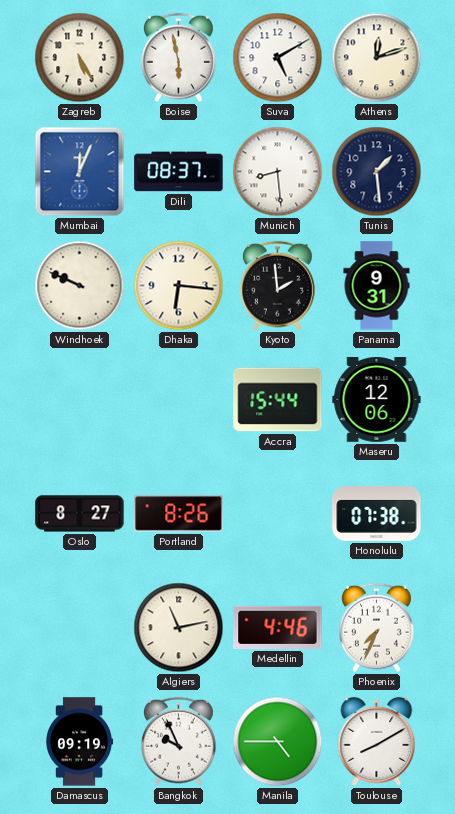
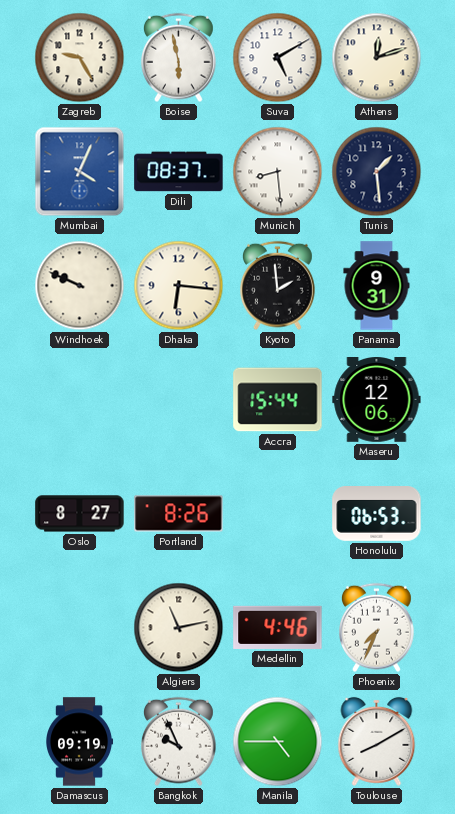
Zagreb: 5:25 -> 9:25
Mumbai: 12:04 -> 4:04
Honolulu: 07:38 -> 06:53
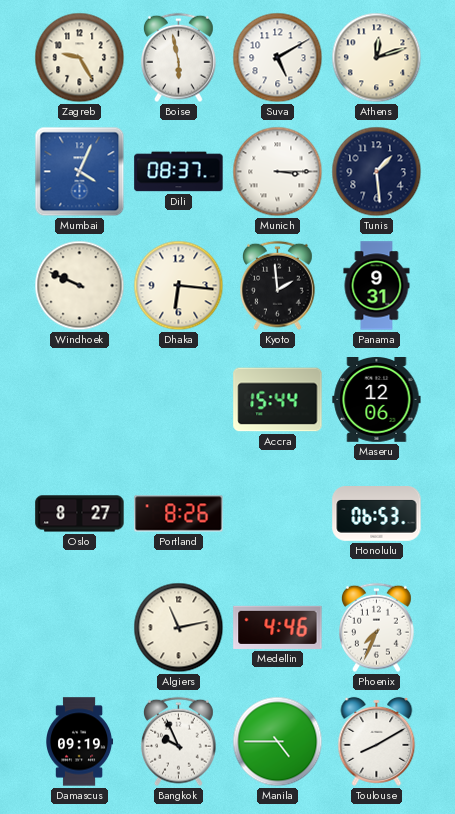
Munich: 8:29 -> 3:15
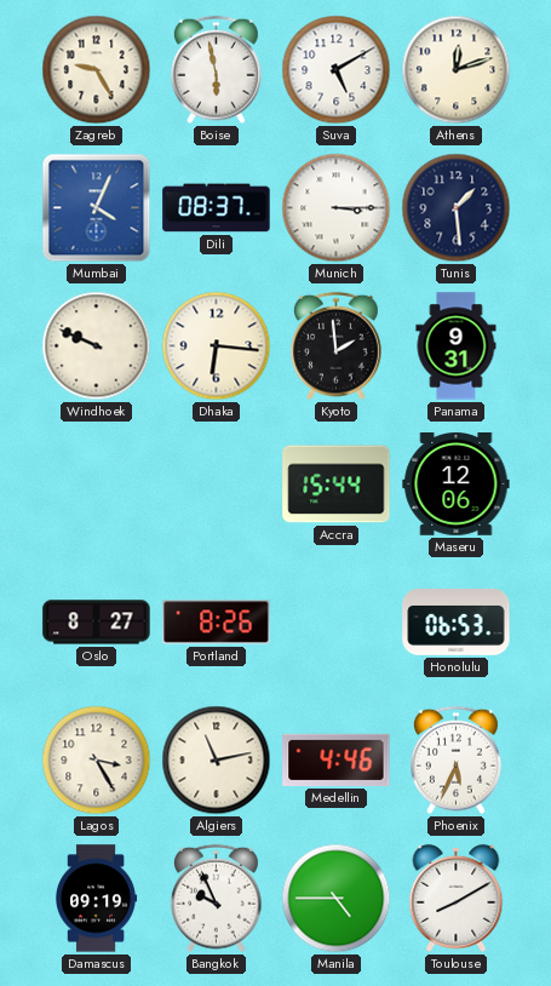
Lagos: none -> 3:25
Phoenix: 7:34 -> 5:34
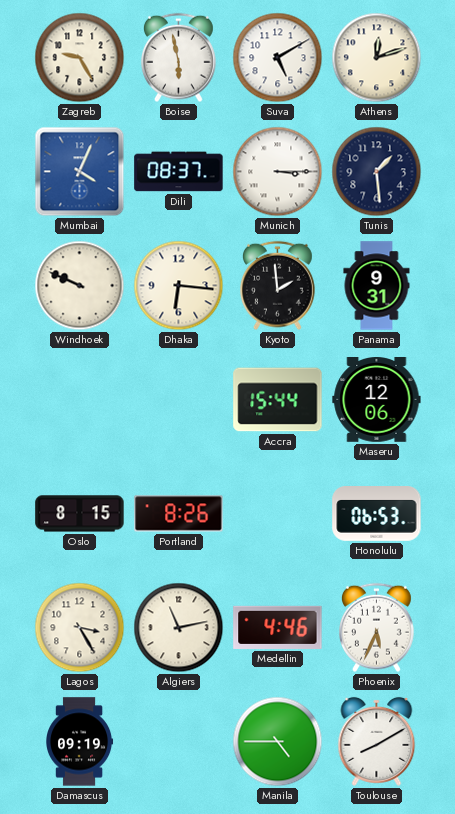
Oslo: 8:27 -> 8:15
Bangkok: 9:56 -> none
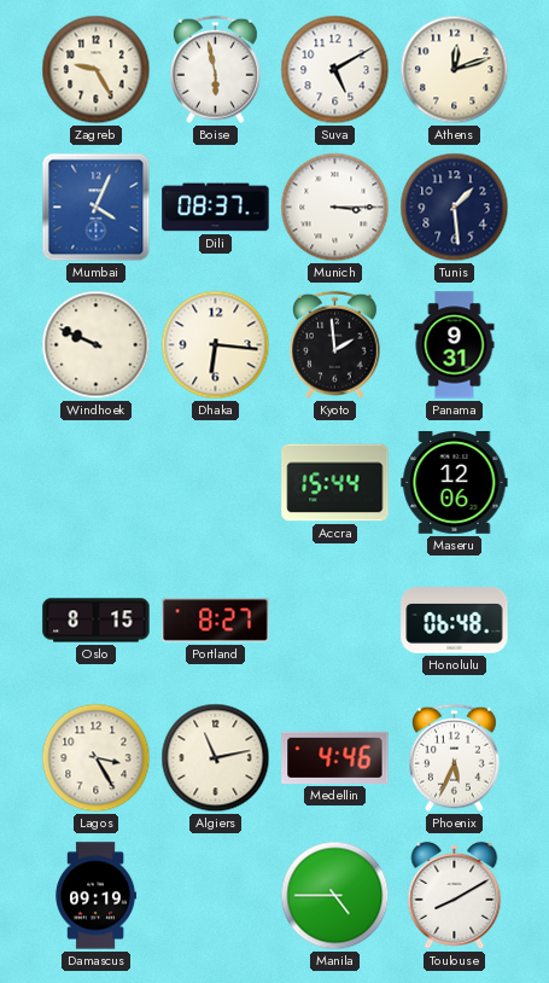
Portland: 8:26 -> 8:27
Honolulu: 06:53 -> 06:48
